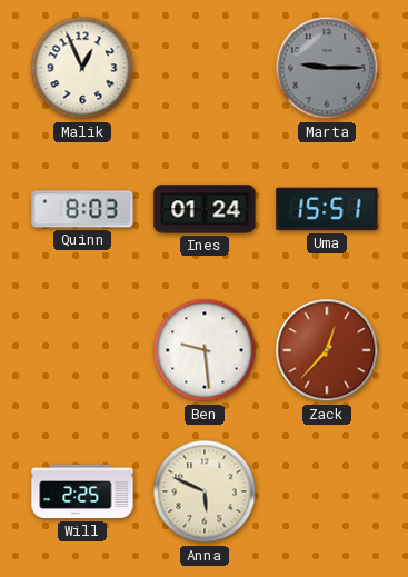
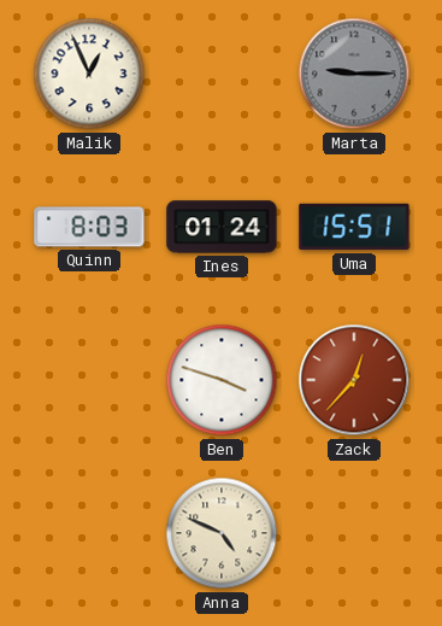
Ben: 9:29 -> 3:48
Will: 2:25 -> none
Anna: 5:49 -> 4:49
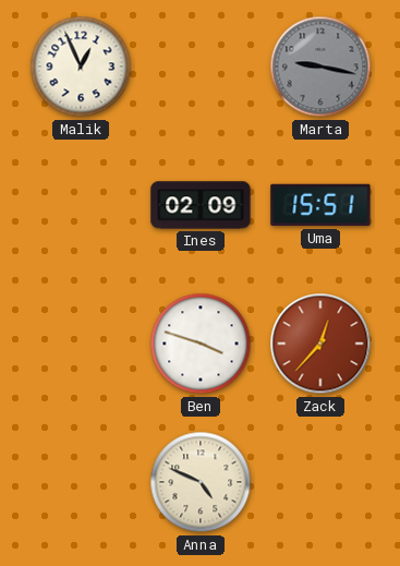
Marta: 9:15 -> 9:17
Quinn: 8:03 -> none
Ines: 01:24 -> 02:09
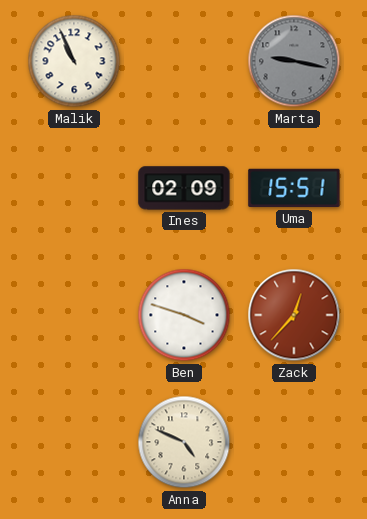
Malik: 12:56 -> 10:56
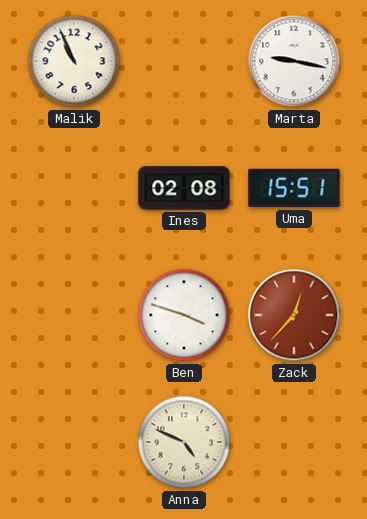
Marta dial: grey -> white
Ines: 02:09 -> 02:08
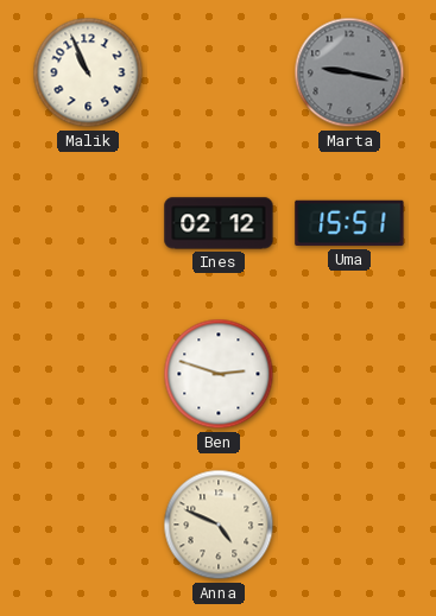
Marta dial: white -> grey
Ines: 02:08 -> 02:12
Ben: 3:48 -> 2:48
Zack: 12:37 -> none
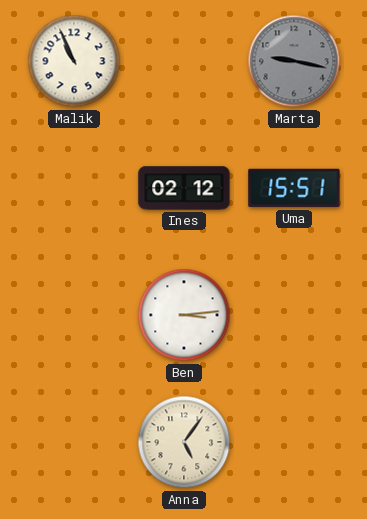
Ben: 2:48 -> 3:14
Anna: 4:49 -> 5:06
